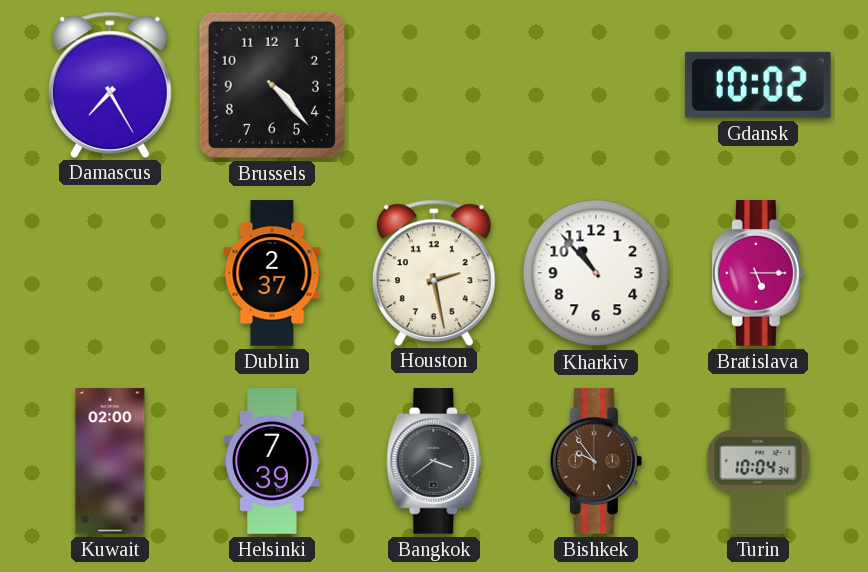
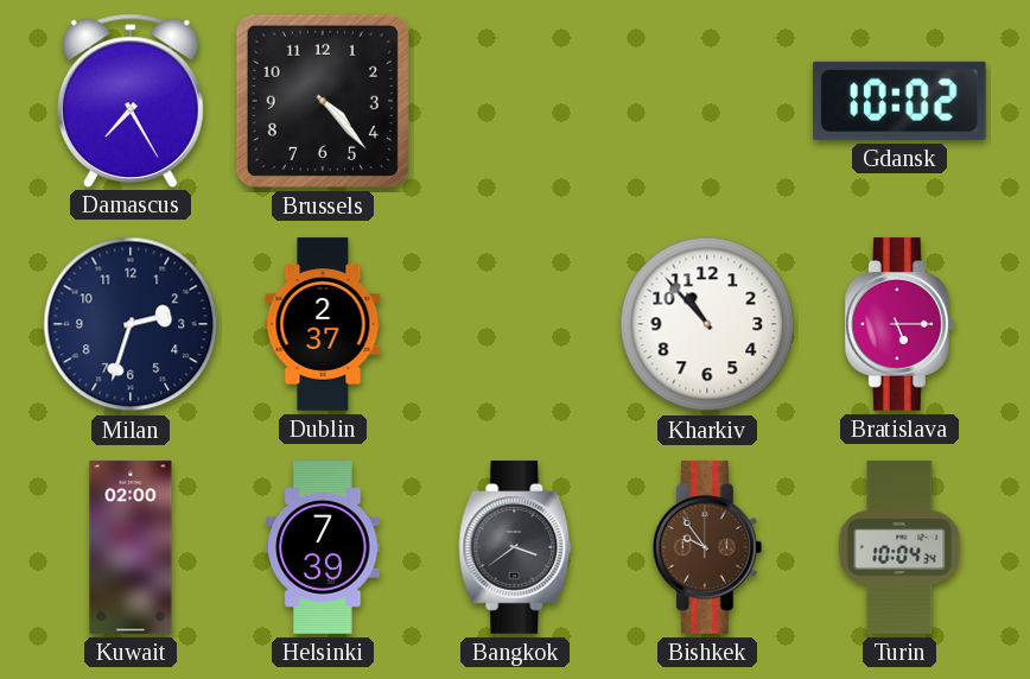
Milan: none -> 2:33
Houston: 2:28 -> none
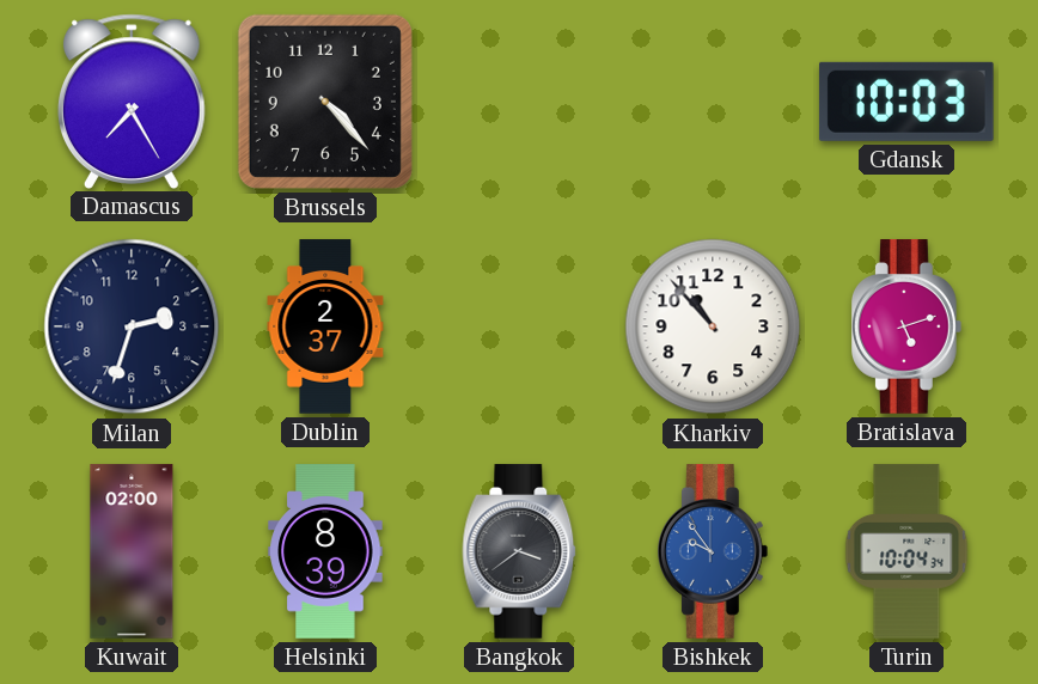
Gdansk: 10:02 -> 10:03
Bratislava: 5:15 -> 5:12
Helsinki: 7:39 -> 8:39
Bishkek dial: brown -> blue
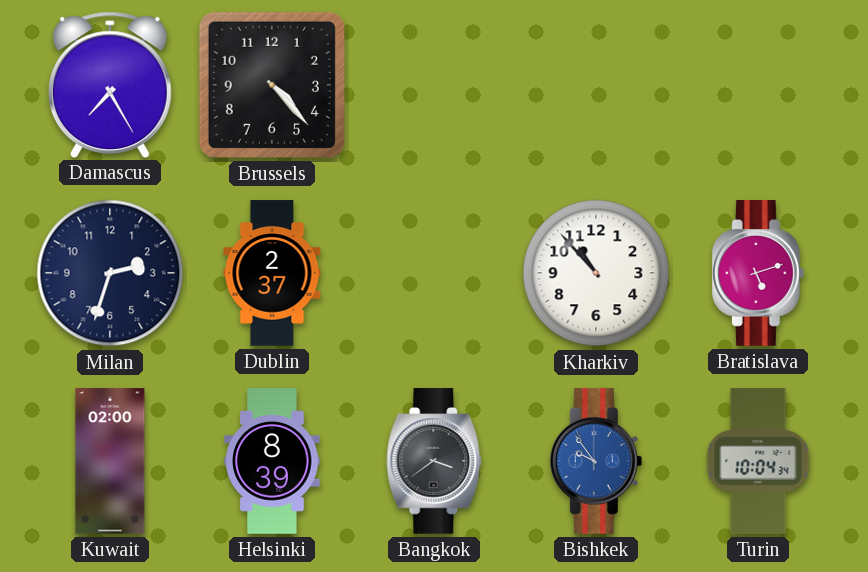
Gdansk: 10:03 -> none
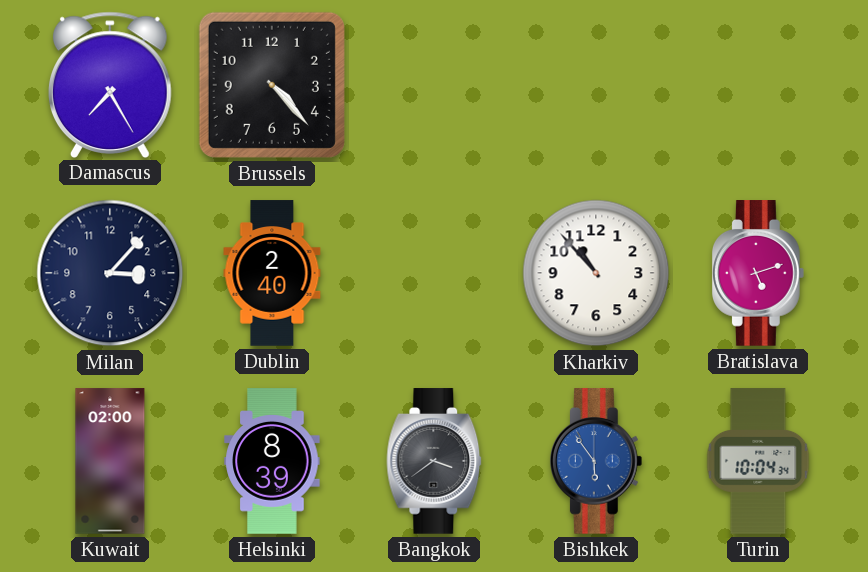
Milan: 2:33 -> 3:07
Dublin: 2:37 -> 2:40
Bishkek: 9:54 -> 5:54
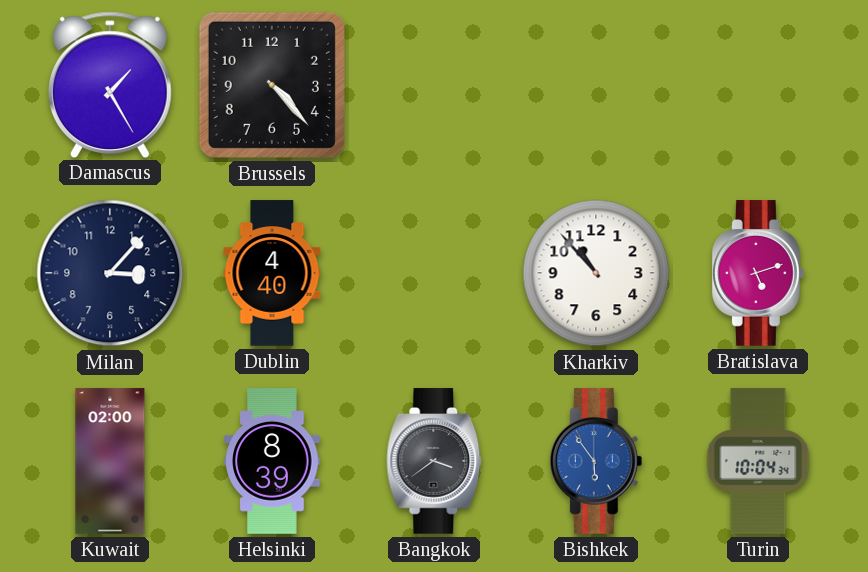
Damascus: 7:25 -> 1:25
Dublin: 2:40 -> 4:40
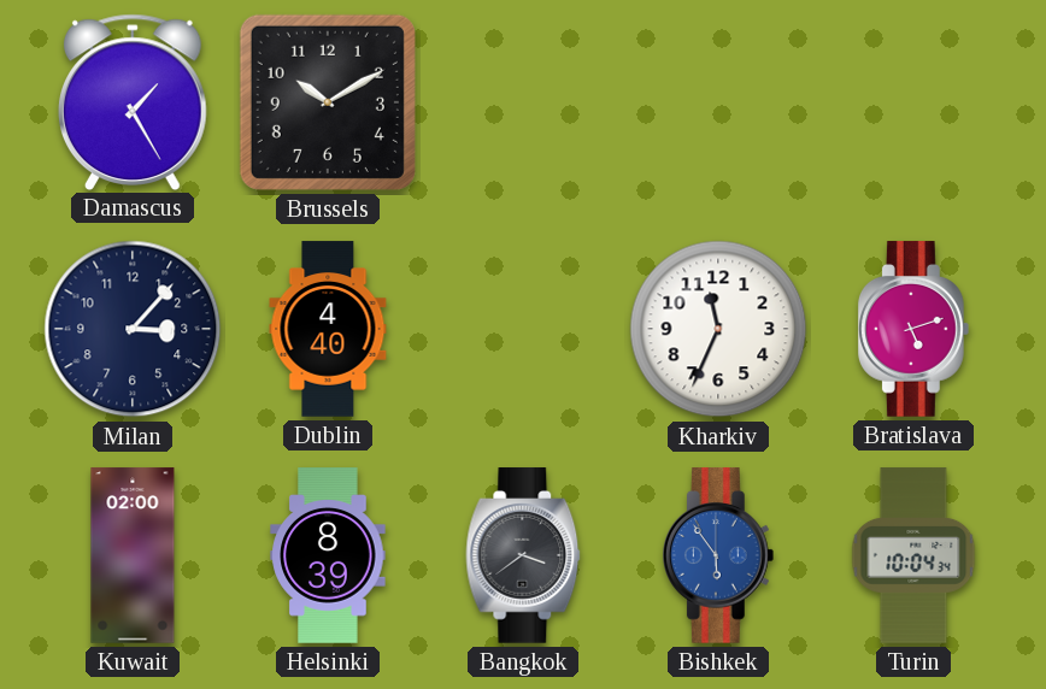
Brussels: 4:23 -> 10:10
Kharkiv: 10:53 -> 11:34
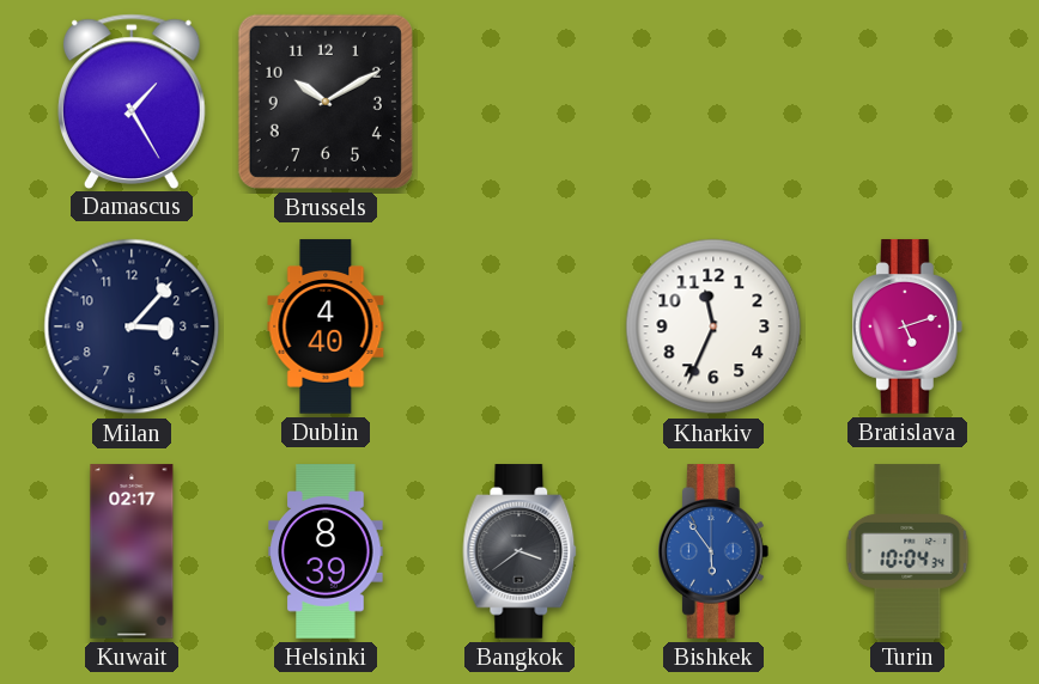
Kuwait: 02:00 -> 02:17
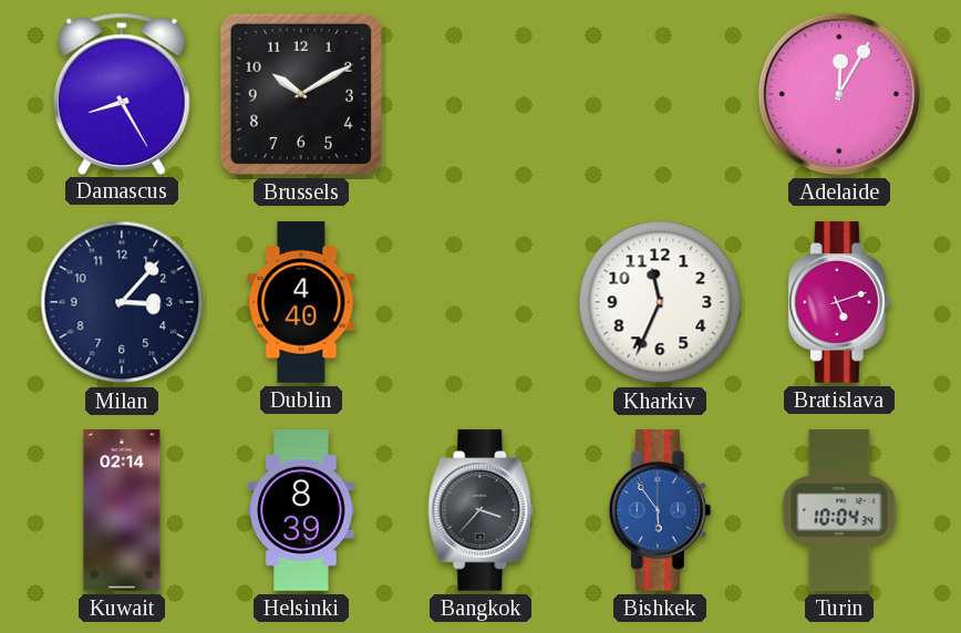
Damascus: 1:25 -> 8:25
Adelaide: none -> 12:05
Kuwait: 02:17 -> 02:14
Bangkok: 3:39 -> 3:37
